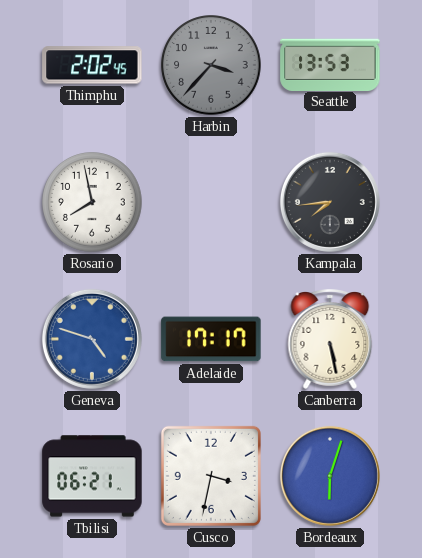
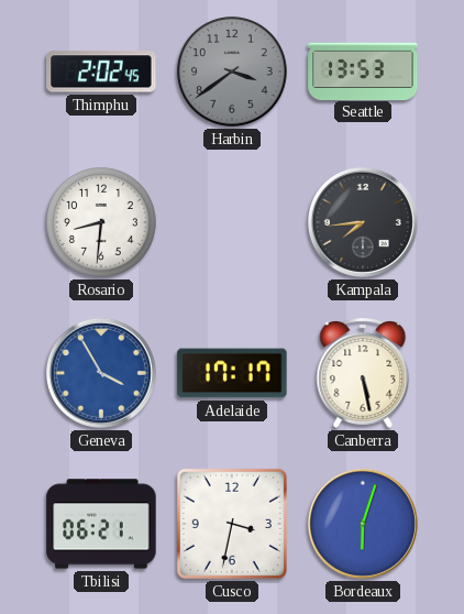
Harbin: 3:37 -> 3:39
Rosario: 7:58 -> 8:31
Geneva: 4:48 -> 3:55
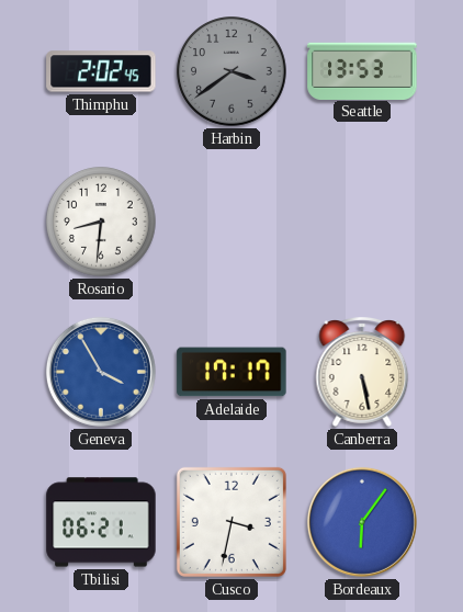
Kampala: 7:44 -> none
Bordeaux: 6:03 -> 6:06
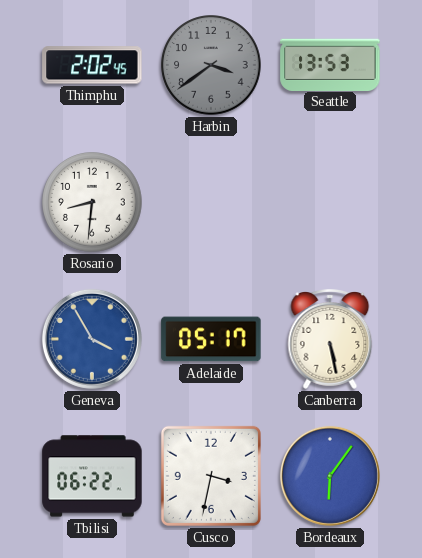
Adelaide: 17:17 -> 05:17
Tbilisi: 06:21 -> 06:22
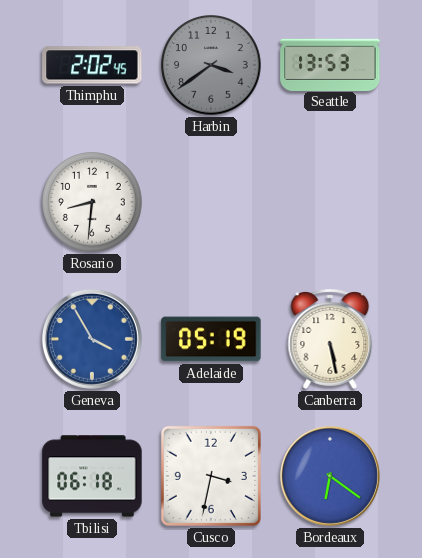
Adelaide: 05:17 -> 05:19
Tbilisi: 06:22 -> 06:18
Bordeaux: 6:06 -> 6:21
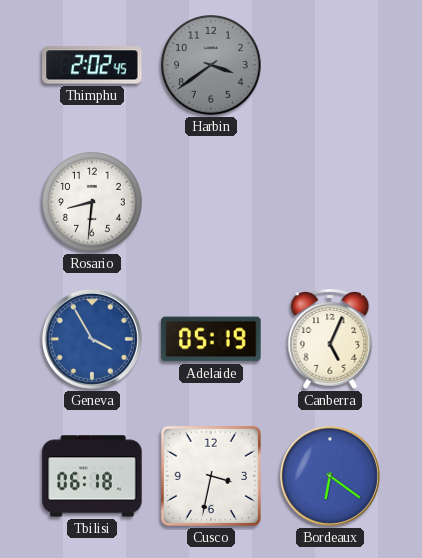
Seattle: 13:53 -> none
Canberra: 5:28 -> 5:04
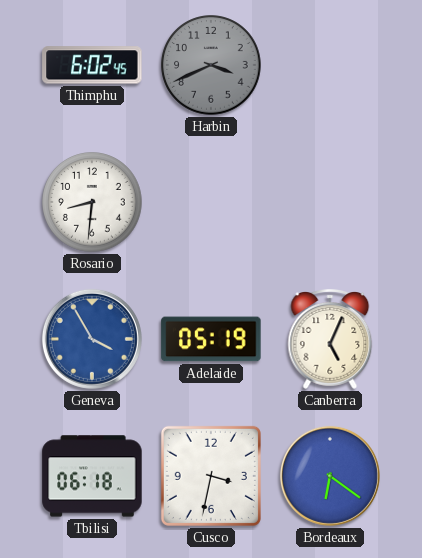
Thimphu: 2:02 -> 6:02
Harbin: 3:39 -> 3:41
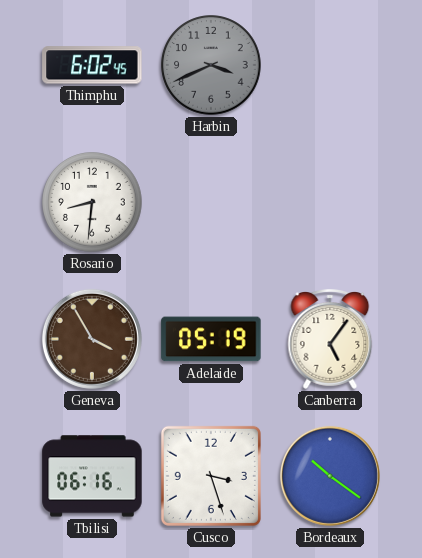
Geneva dial: blue -> brown
Canberra: 5:04 -> 5:06
Tbilisi: 06:18 -> 06:16
Cusco: 3:32 -> 3:27
Bordeaux: 6:21 -> 10:21
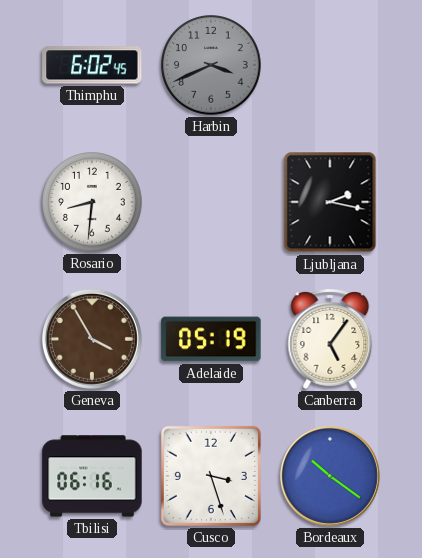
Ljubljana: none -> 2:17
